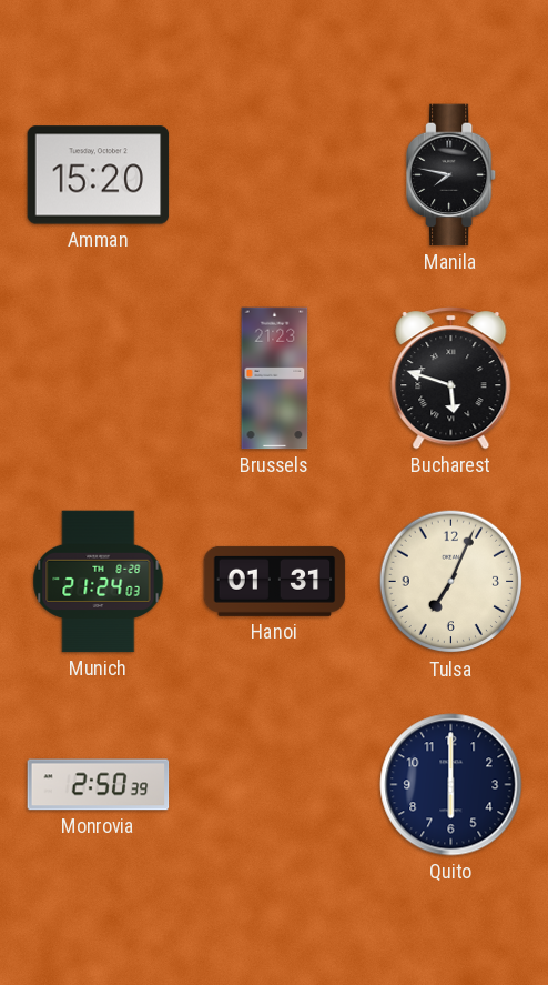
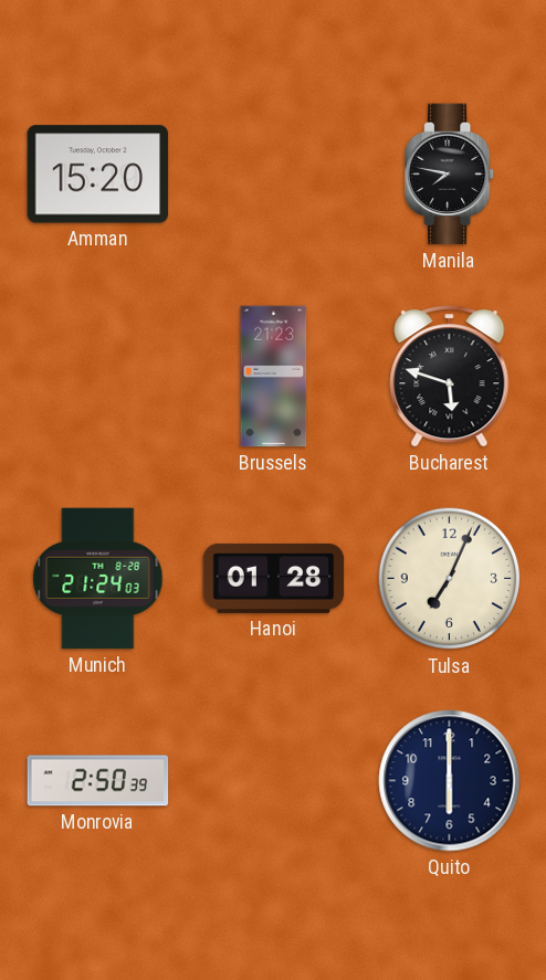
Hanoi: 01:31 -> 01:28
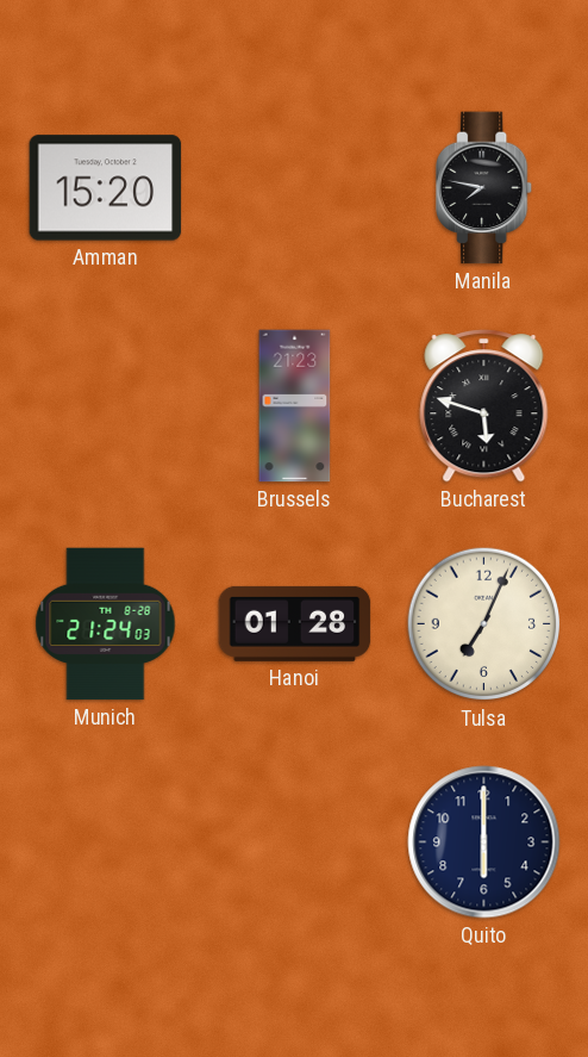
Monrovia: 2:50 -> none
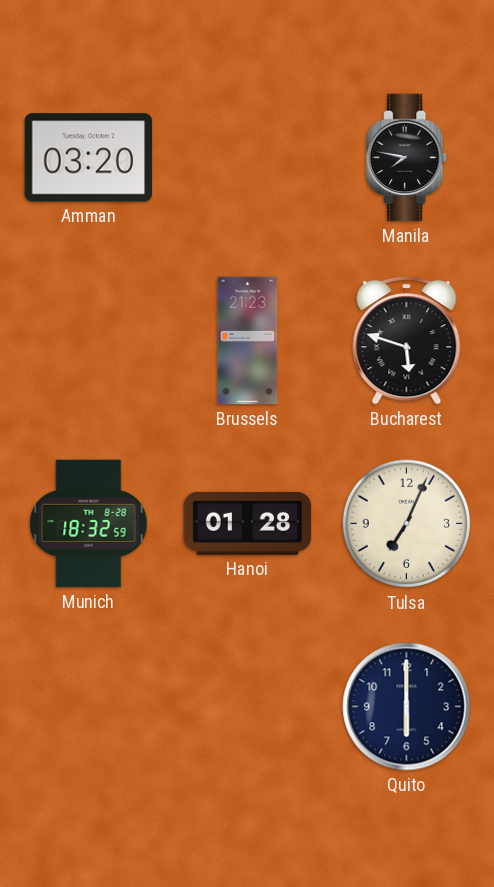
Amman: 15:20 -> 03:20
Munich: 21:24 -> 18:32
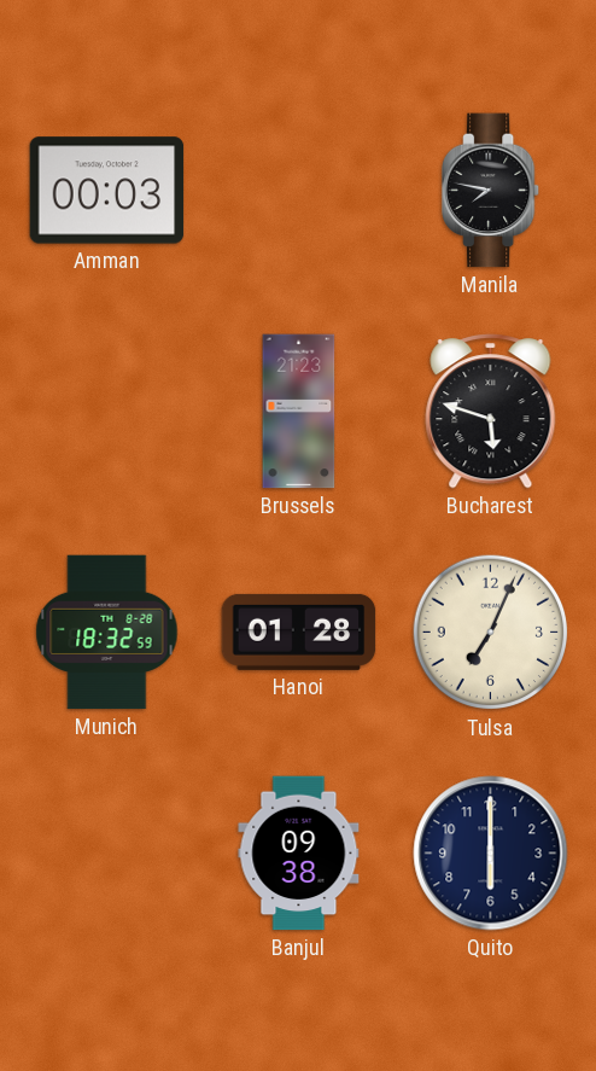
Amman: 03:20 -> 00:03
Banjul: none -> 09:38
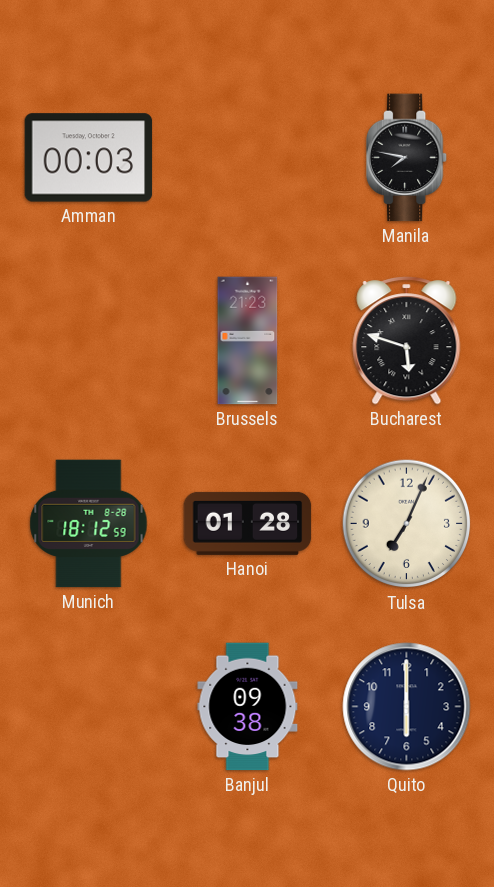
Munich: 18:32 -> 18:12
